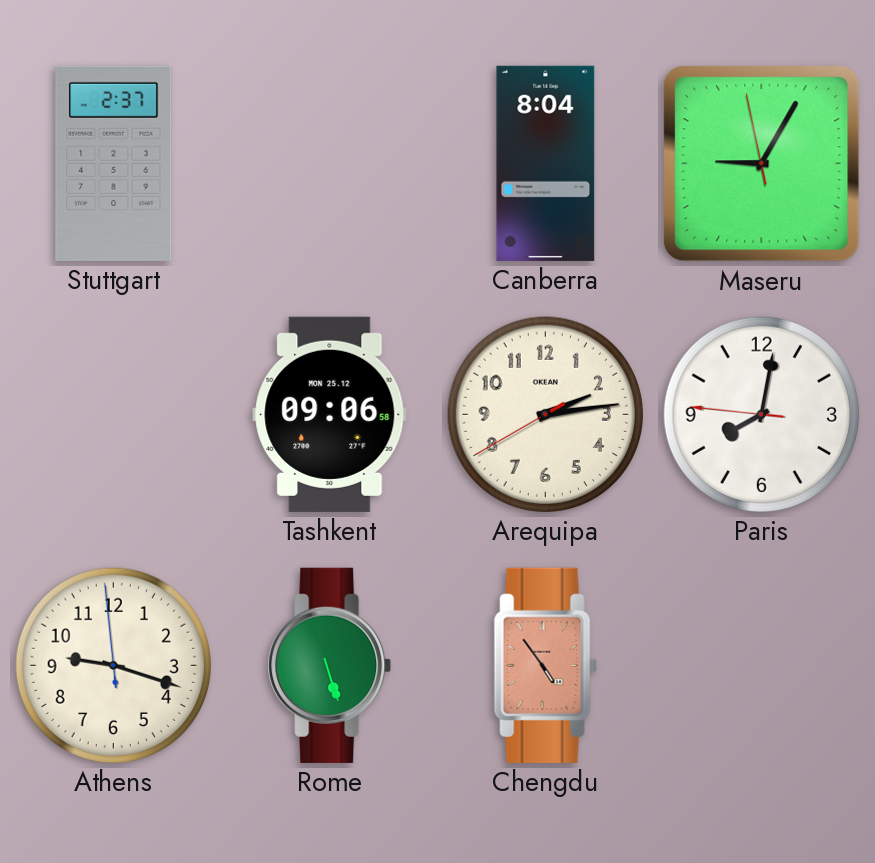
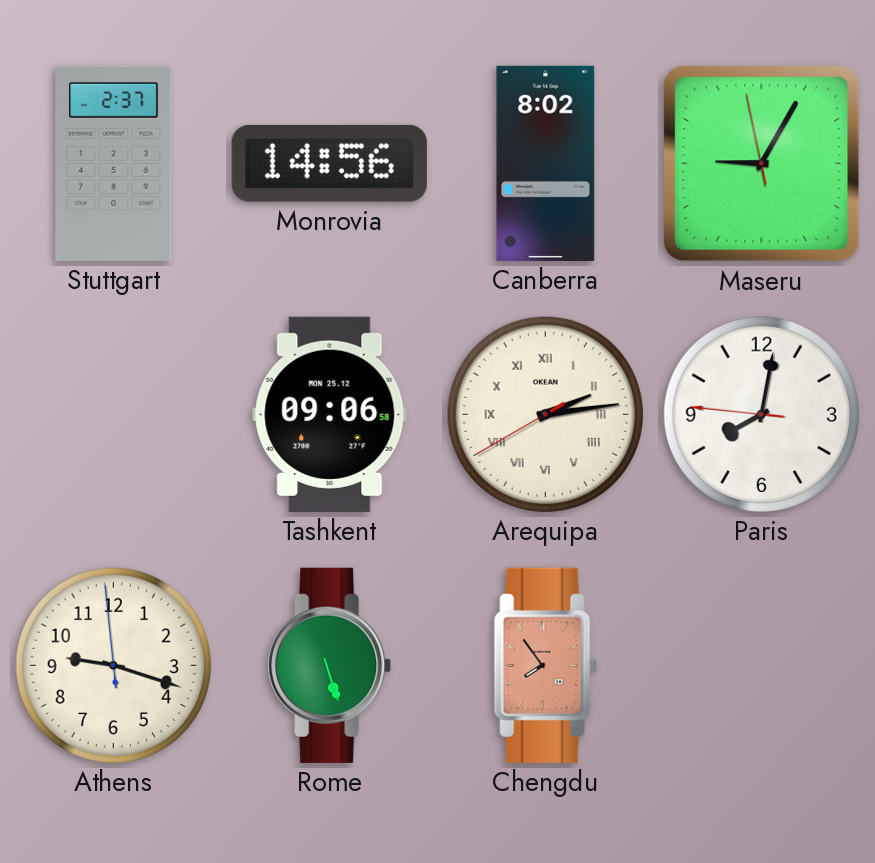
Monrovia: none -> 14:56
Canberra: 8:04 -> 8:02
Arequipa numerals: Arabic -> Roman
Chengdu: 4:54 -> 7:54
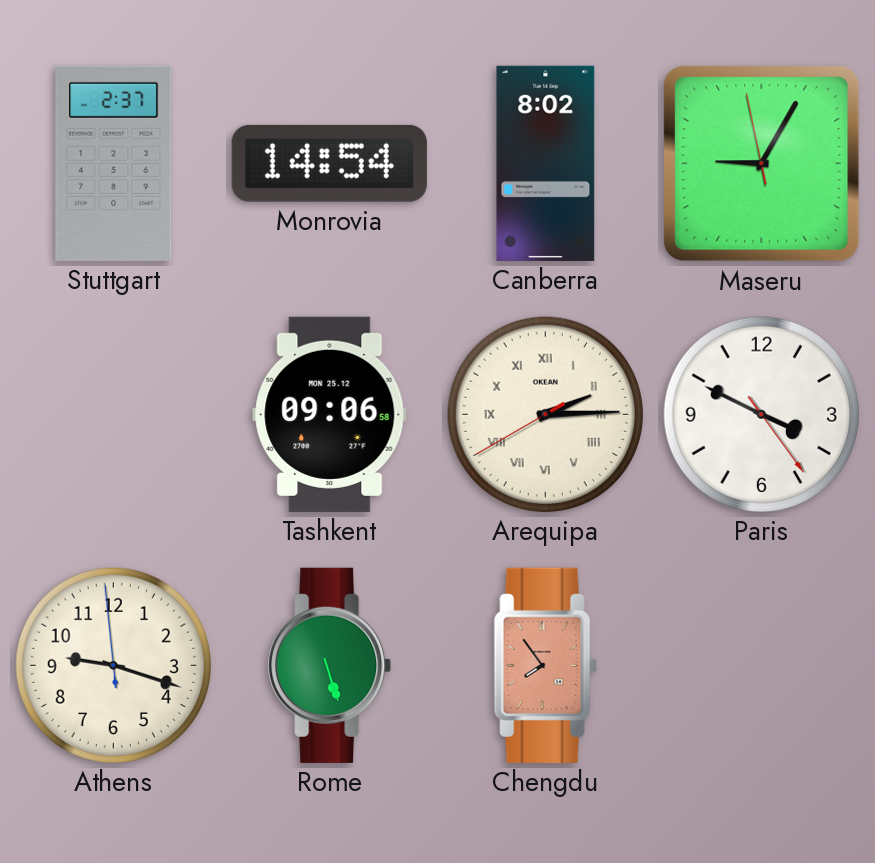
Monrovia: 14:56 -> 14:54
Arequipa: 2:13 -> 2:14
Paris: 8:01 -> 3:49
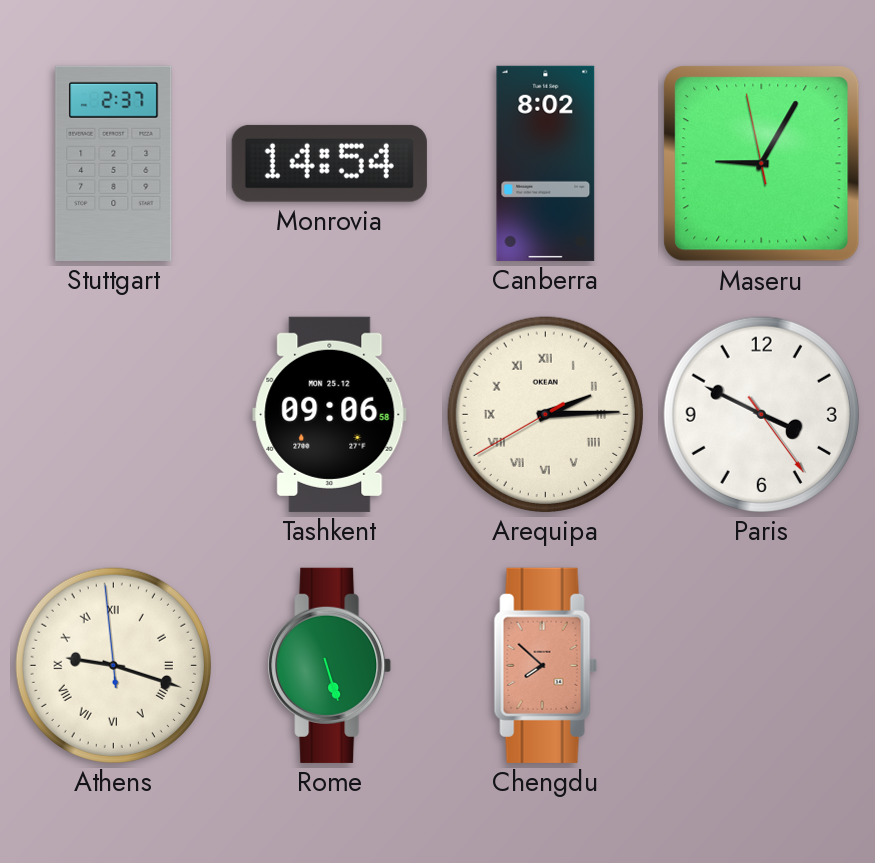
Athens numerals: Arabic -> Roman
Chengdu: 7:54 -> 7:52
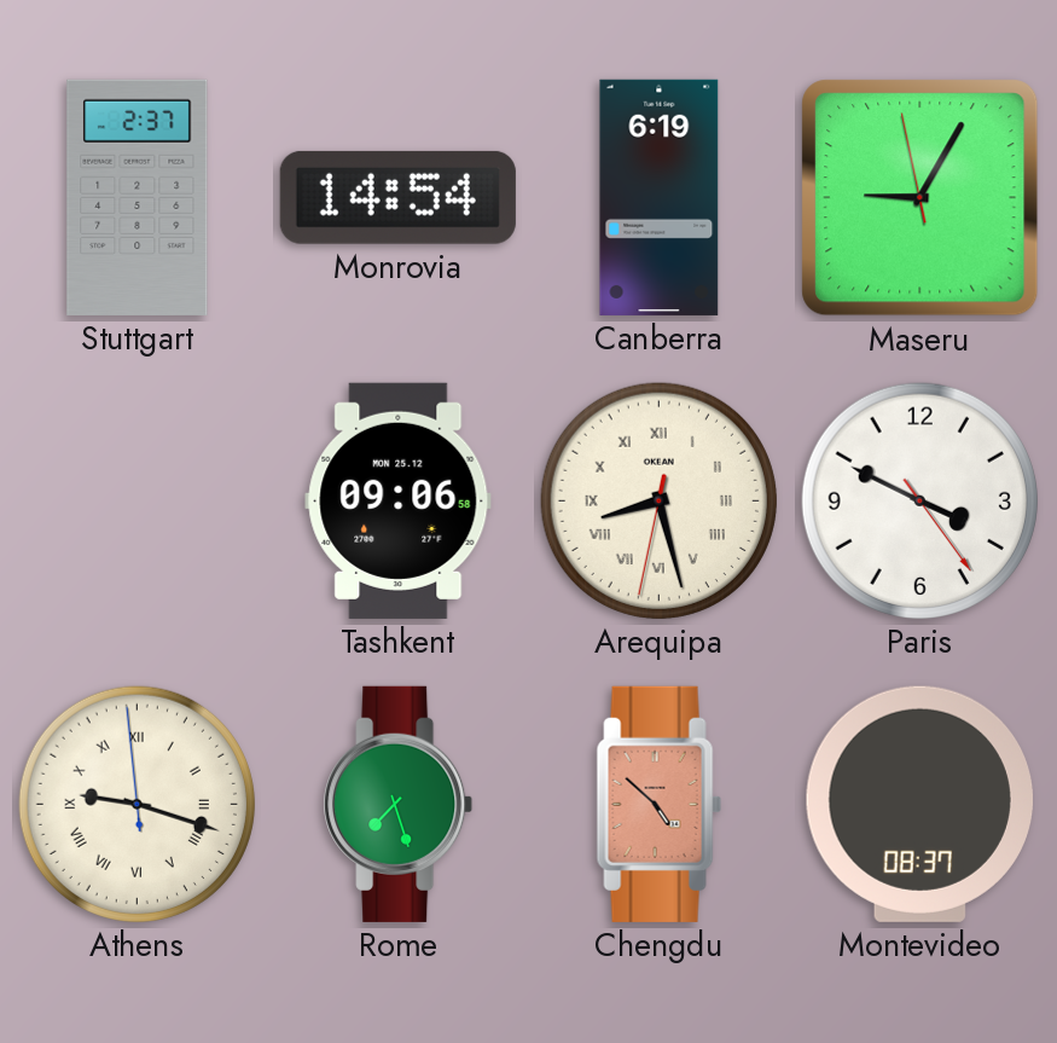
Canberra: 8:02 -> 6:19
Arequipa: 2:14 -> 8:27
Rome: 5:27 -> 7:27
Chengdu: 7:52 -> 4:52
Montevideo: none -> 08:37
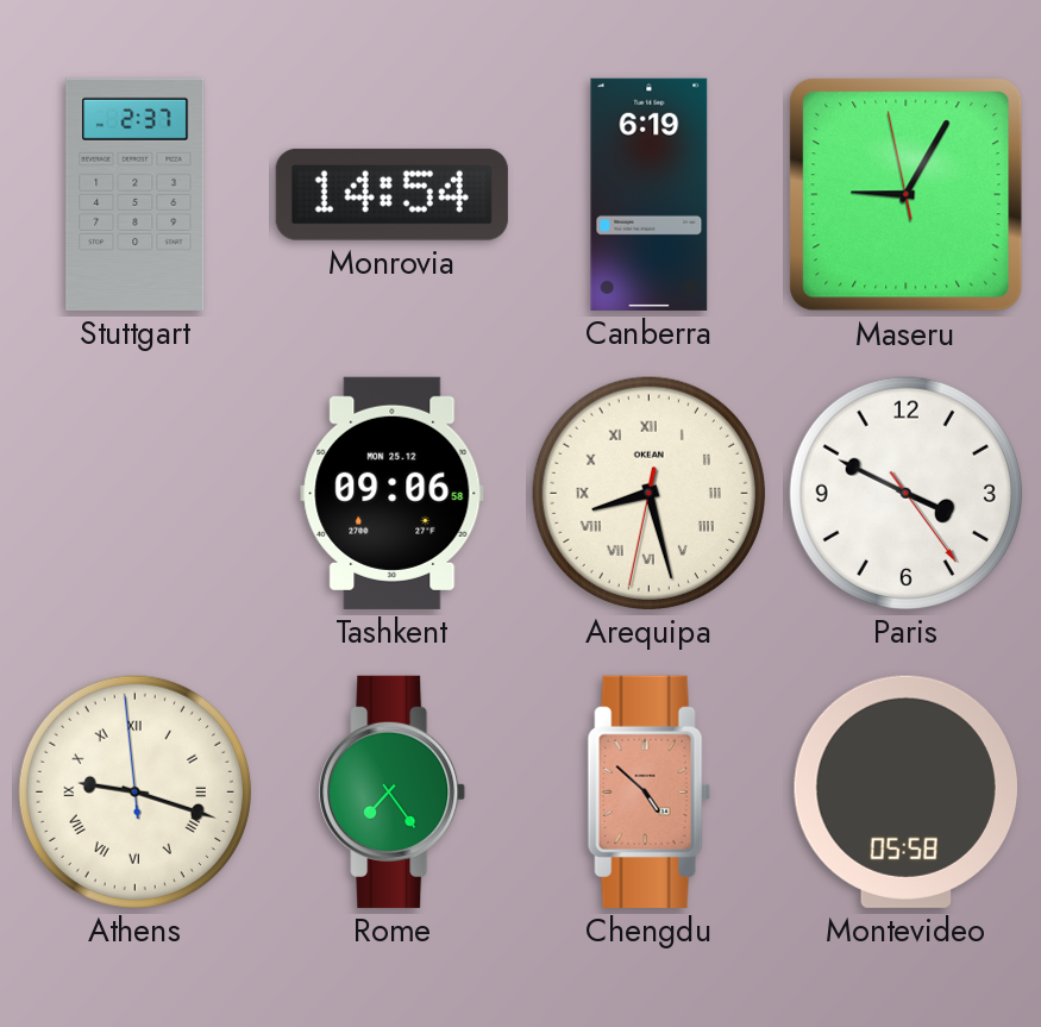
Rome: 7:27 -> 7:24
Montevideo: 08:37 -> 05:58
